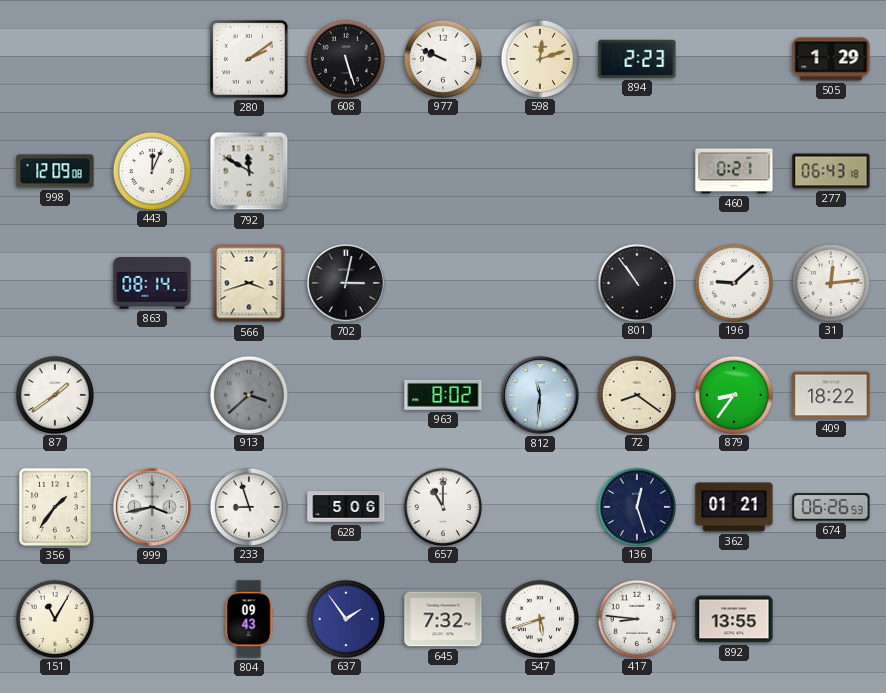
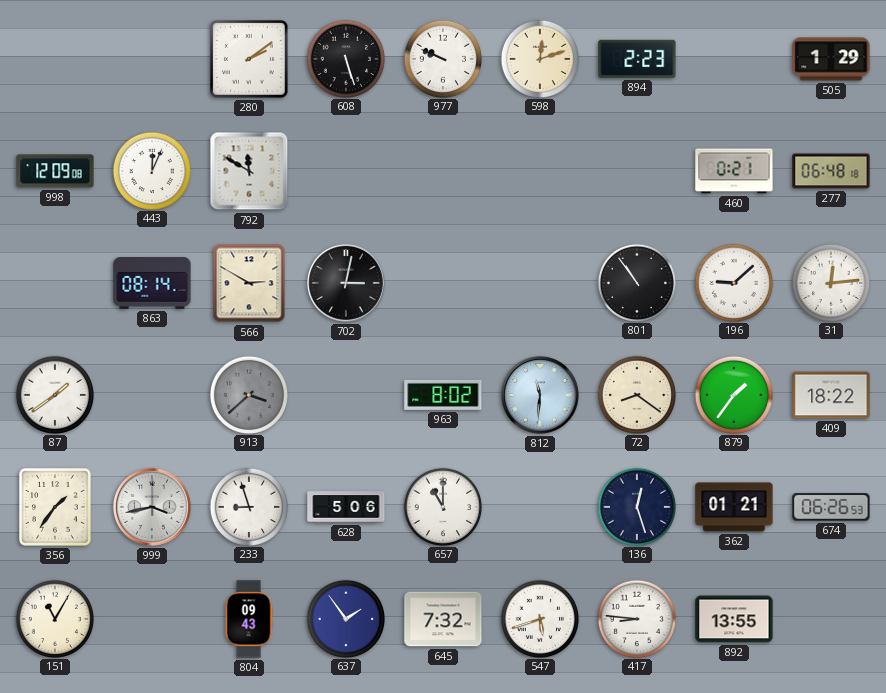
277: 06:43 -> 06:48
566: 3:42 -> 2:50
879: 8:36 -> 1:36
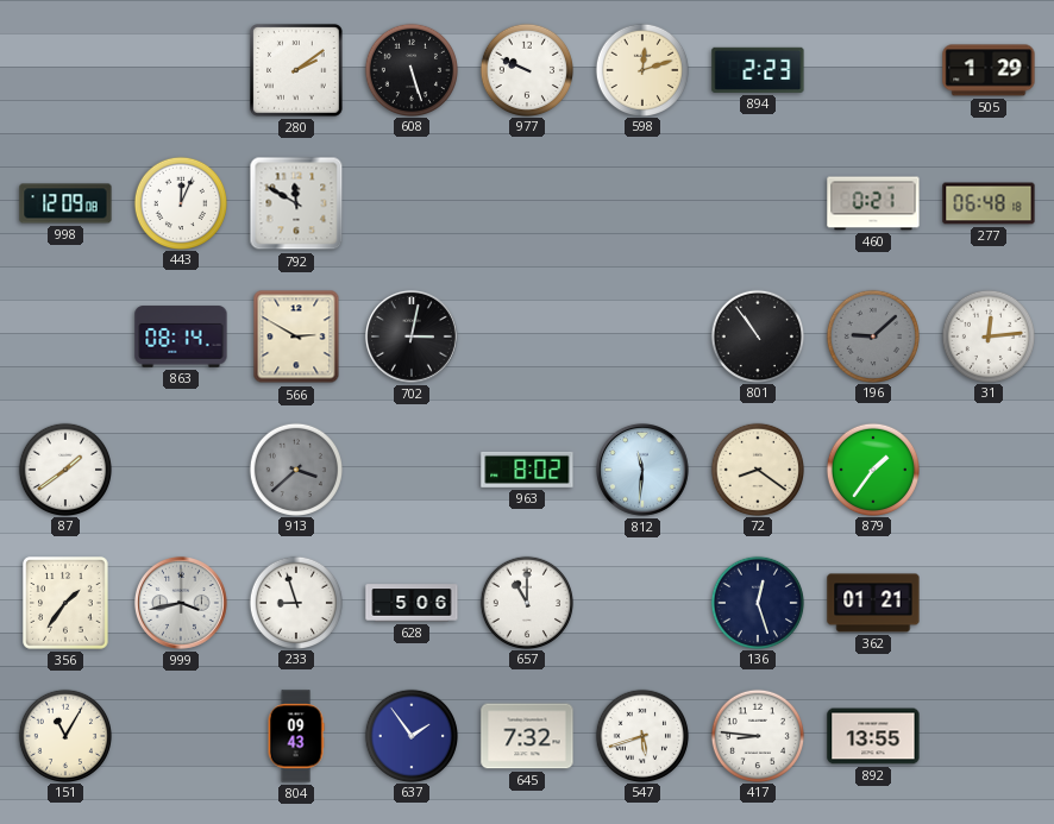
196 dial: white -> grey
409: 18:22 -> none
674: 06:26 -> none
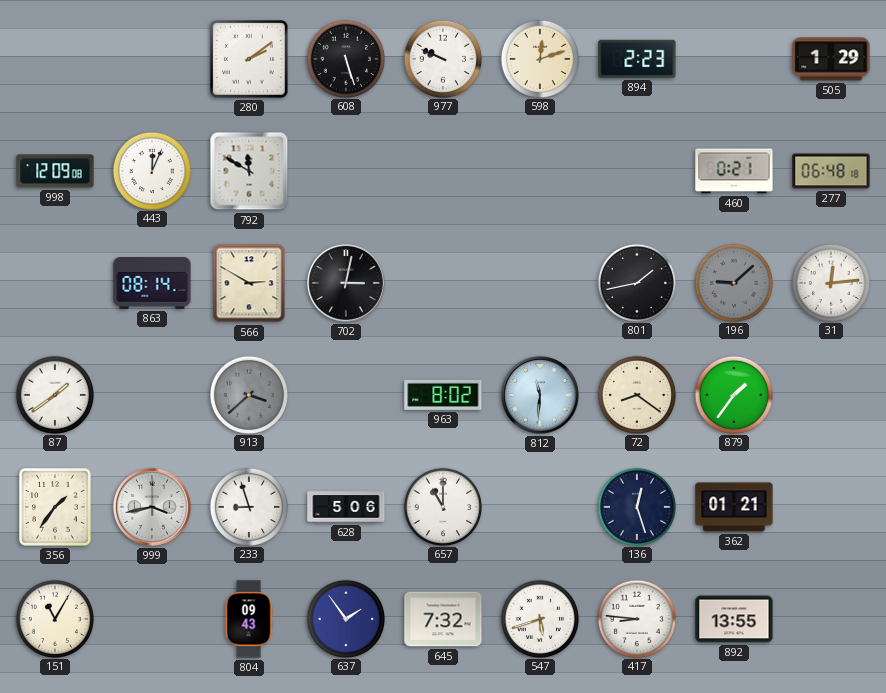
801: 10:54 -> 1:43
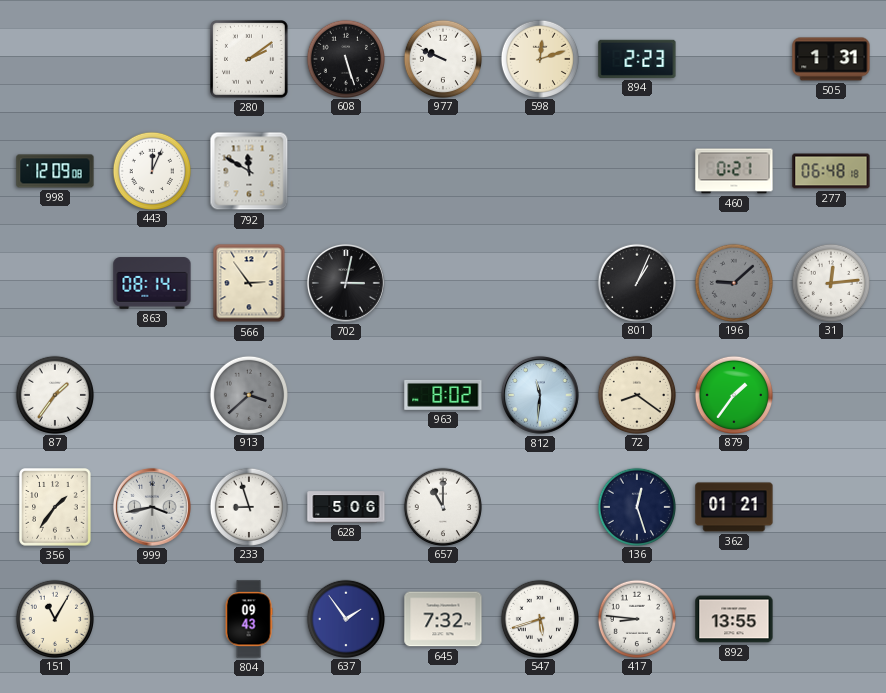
505: 1:29 -> 1:31
566: 2:50 -> 2:54
801: 1:43 -> 1:04
87: 1:39 -> 1:36
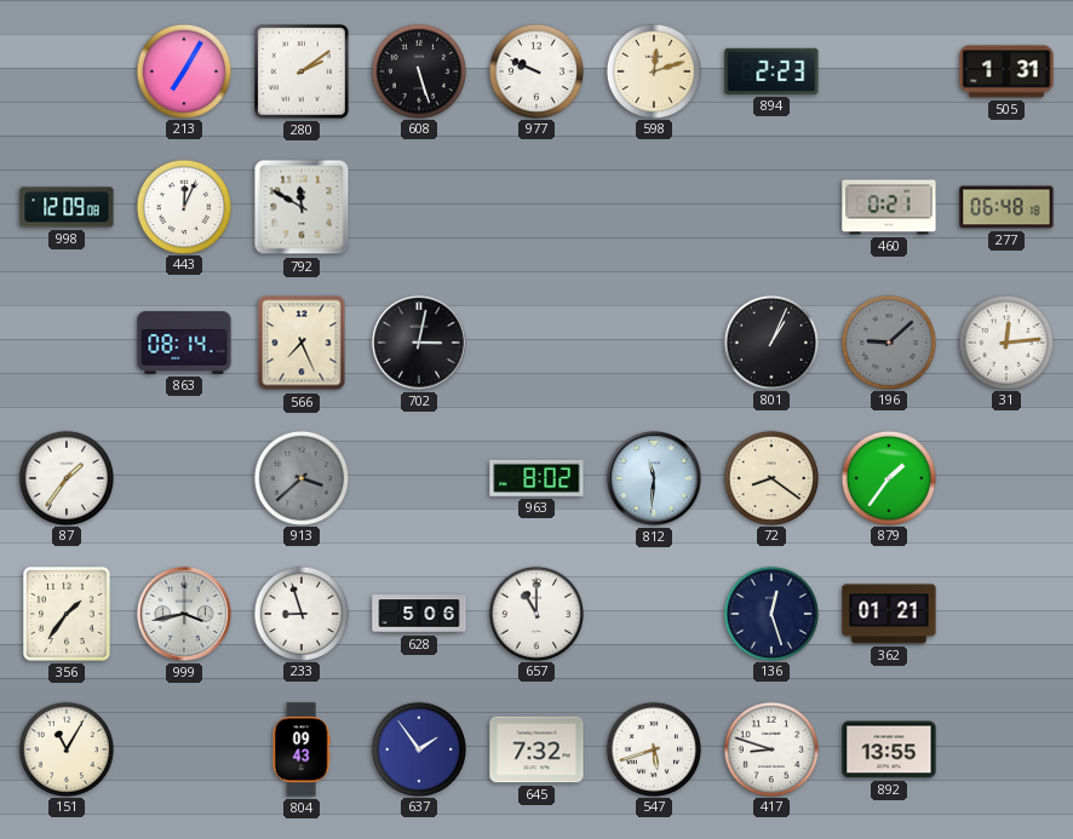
213: none -> 7:05
566: 2:54 -> 7:26
417: 8:46 -> 8:48
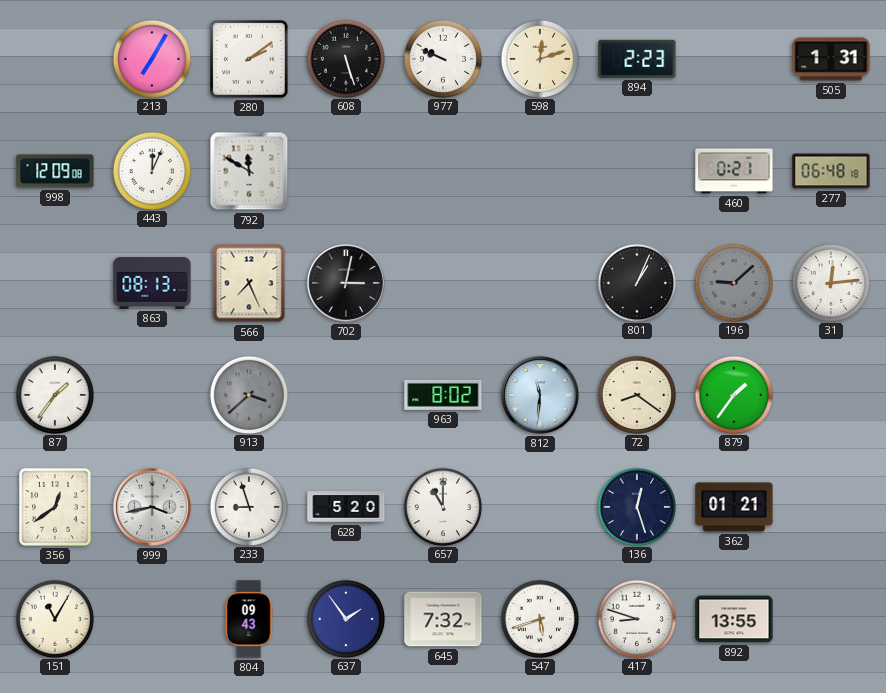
863: 08:14 -> 08:13
356: 1:36 -> 12:39
628: 5:06 -> 5:20
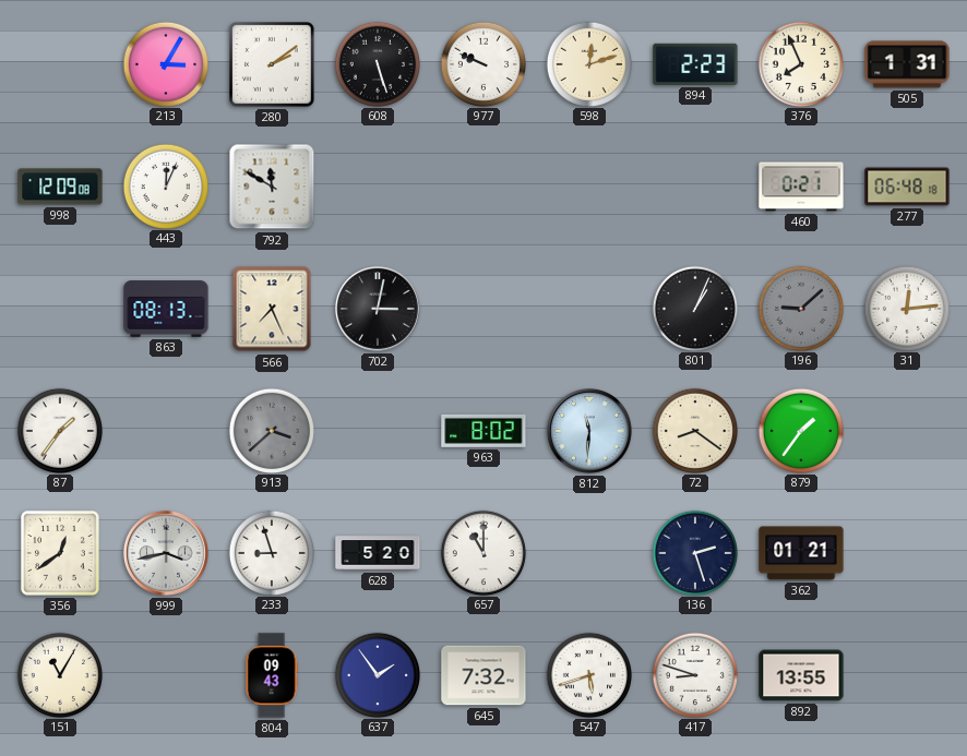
213: 7:05 -> 3:05
376: none -> 7:56
136: 12:27 -> 2:27
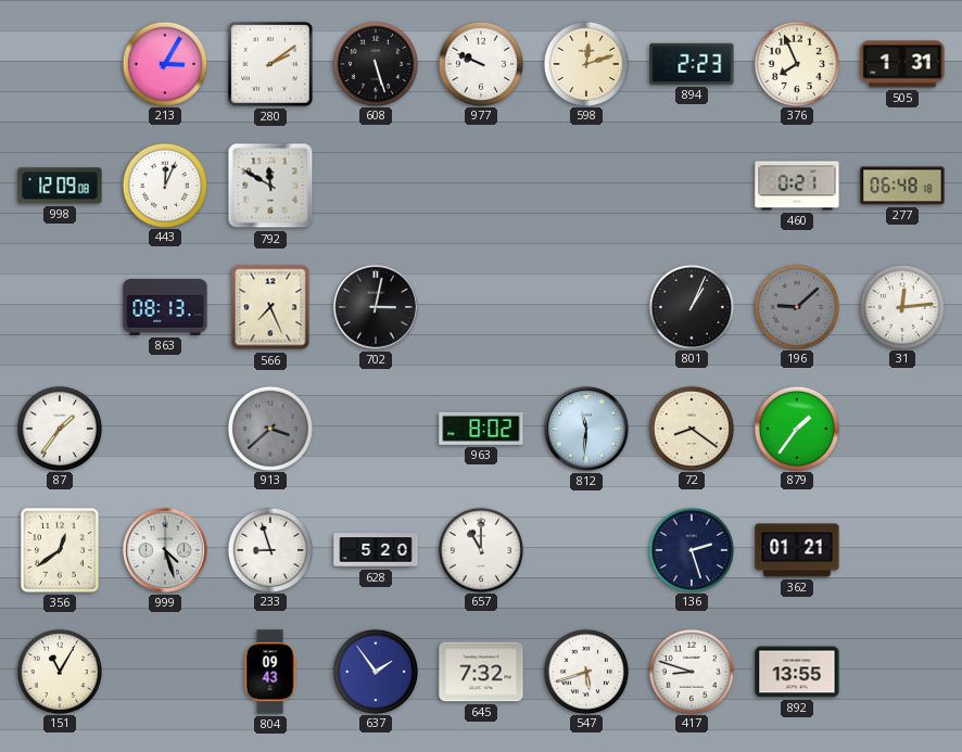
999: 3:43 -> 4:27
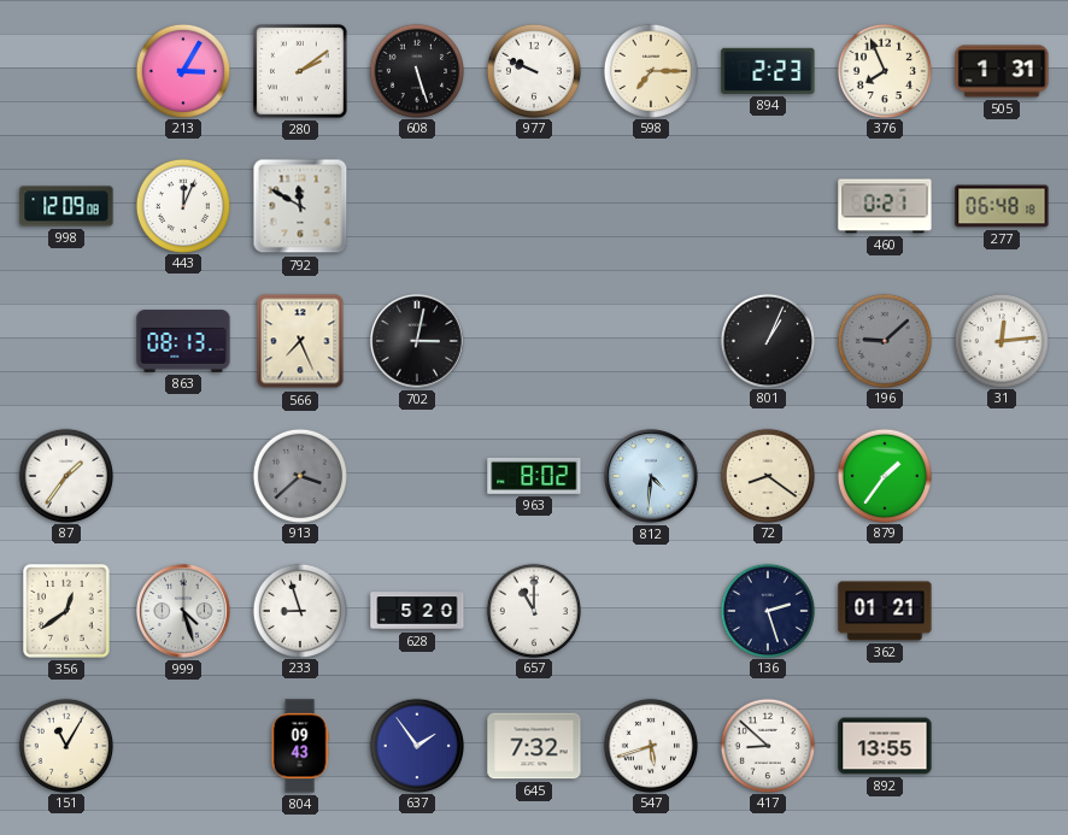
598: 12:12 -> 7:15
812: 11:31 -> 4:31
417: 8:48 -> 8:52
